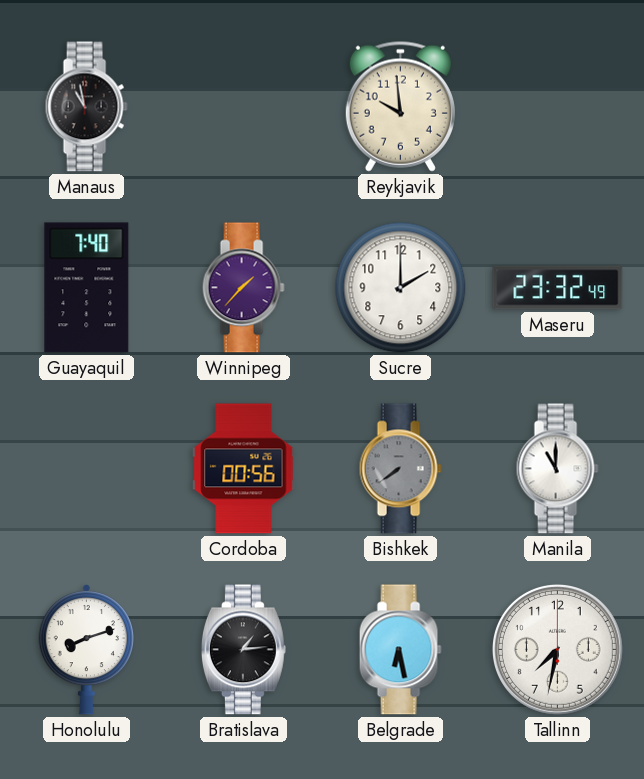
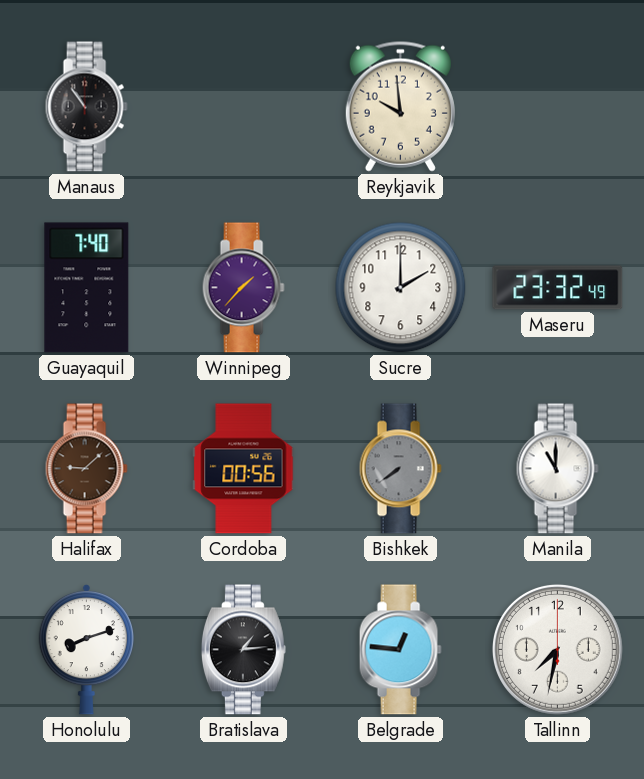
Manaus: 10:58 -> 10:54
Halifax: none -> 9:08
Belgrade: 6:28 -> 12:46
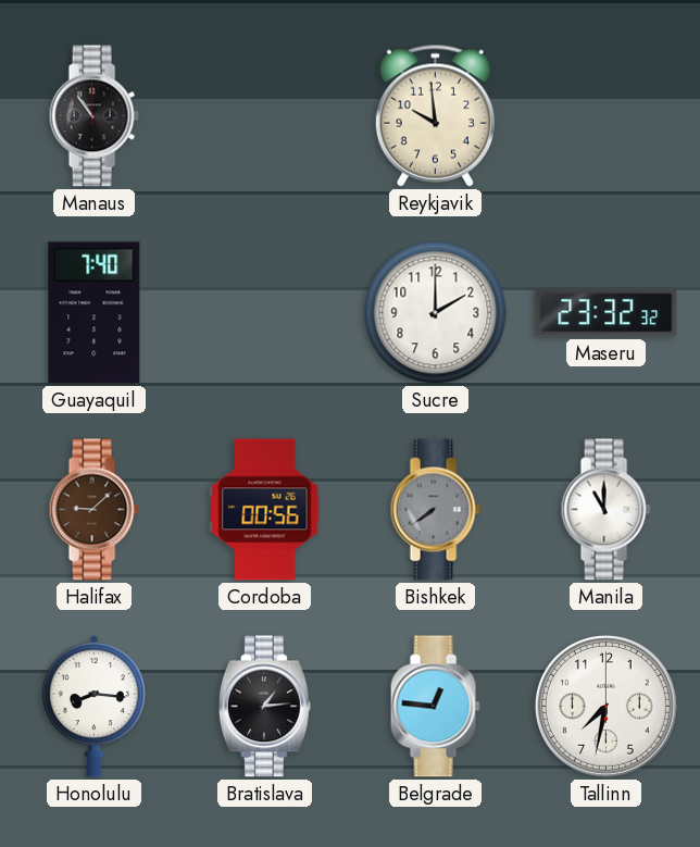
Winnipeg: 1:37 -> none
Maseru: 23:32:49 -> 23:32:32
Honolulu: 8:12 -> 8:16
